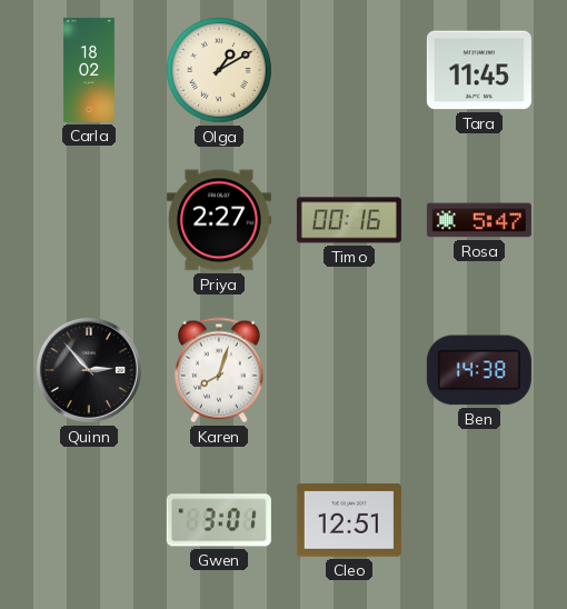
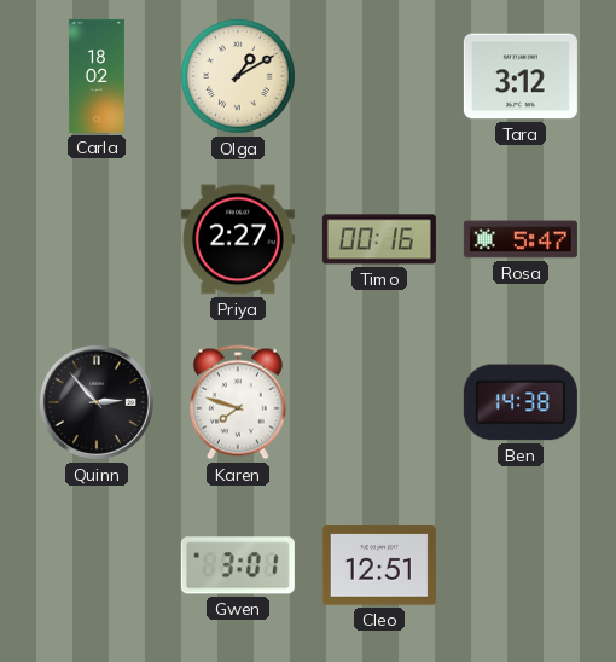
Tara: 11:45 -> 3:12
Karen: 8:03 -> 7:48
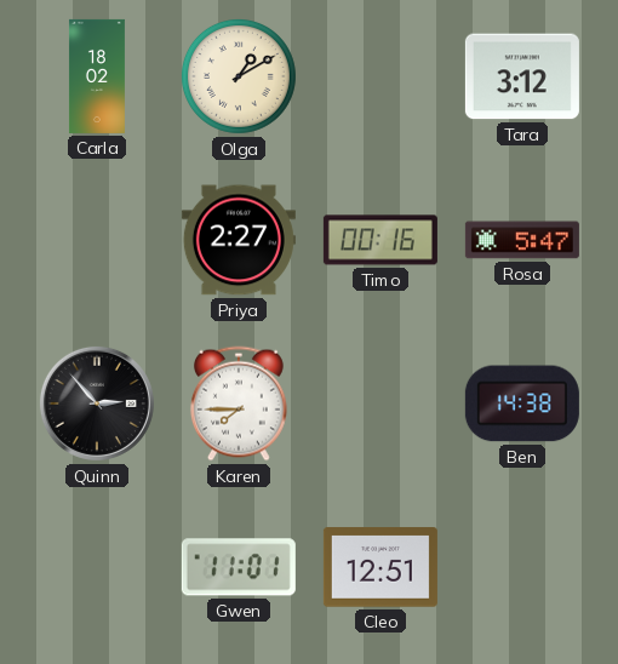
Karen: 7:48 -> 7:45
Gwen: 3:01 -> 11:01
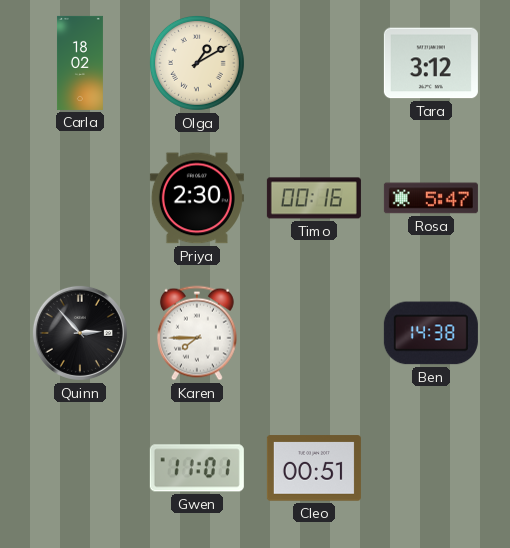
Priya: 2:27 -> 2:30
Cleo: 12:51 -> 00:51
